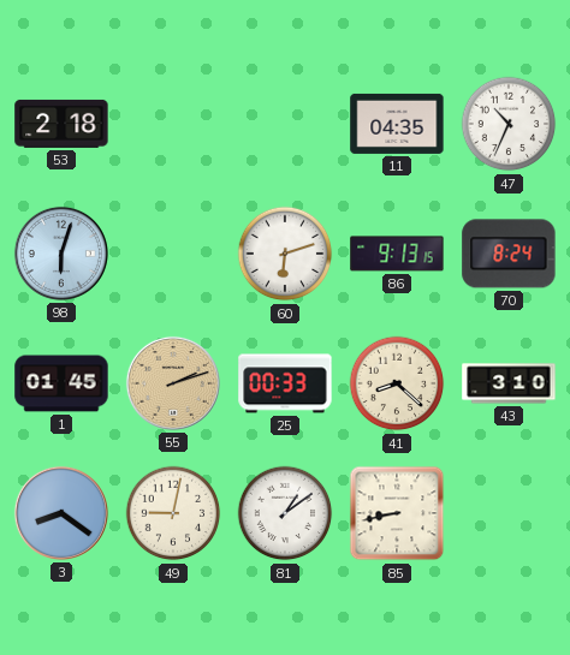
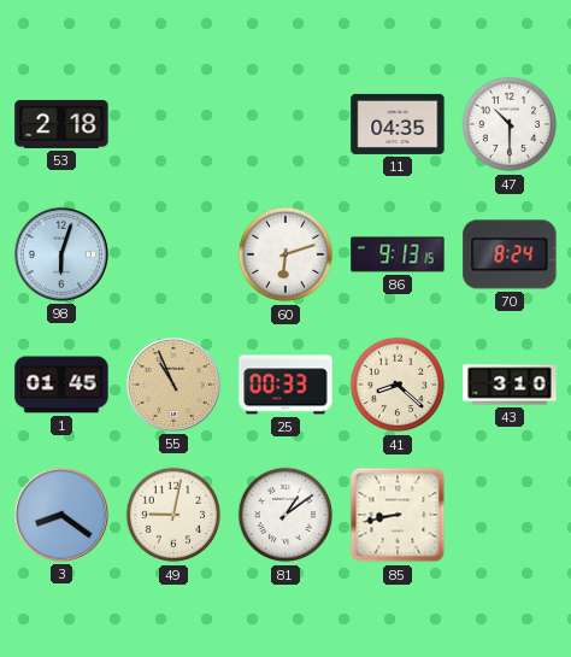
47: 10:34 -> 10:30
55: 2:12 -> 10:56
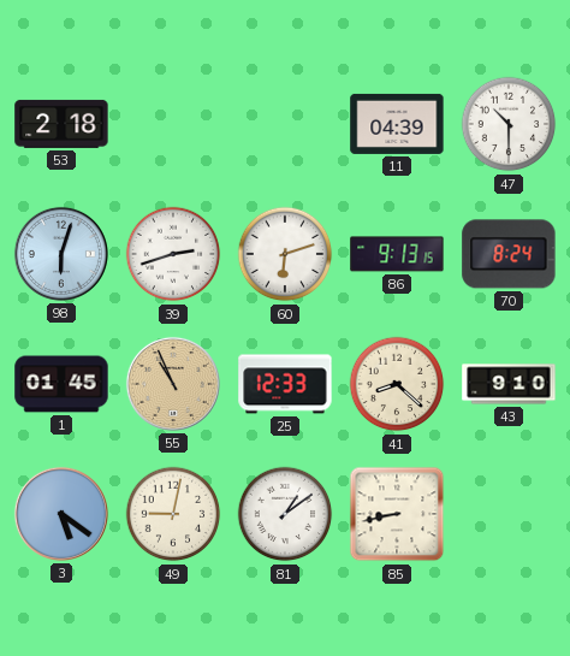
11: 04:35 -> 04:39
39: none -> 2:42
25: 00:33 -> 12:33
43: 3:10 -> 9:10
3: 8:21 -> 5:21
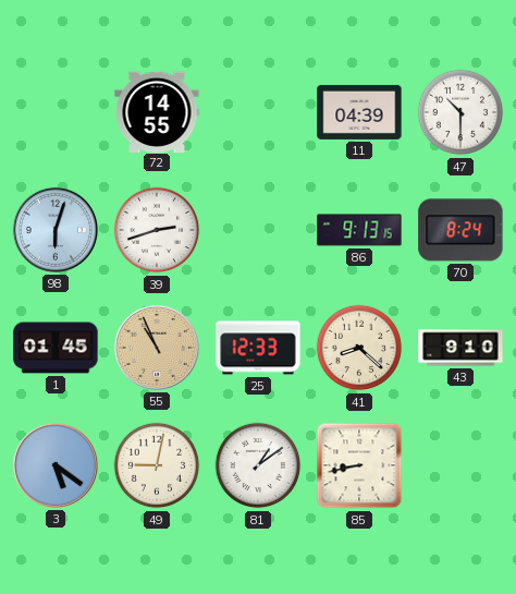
53: 2:18 -> none
72: none -> 14:55
60: 6:12 -> none
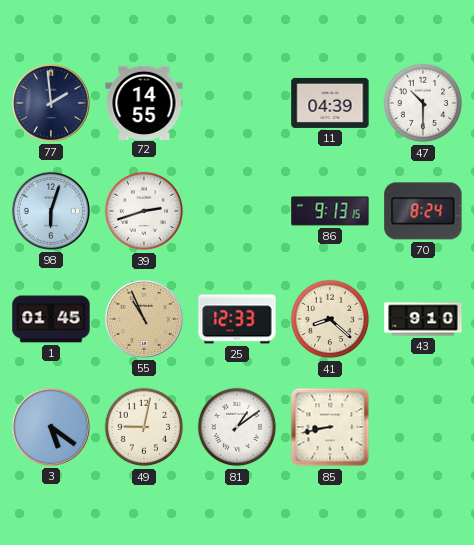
77: none -> 1:59
